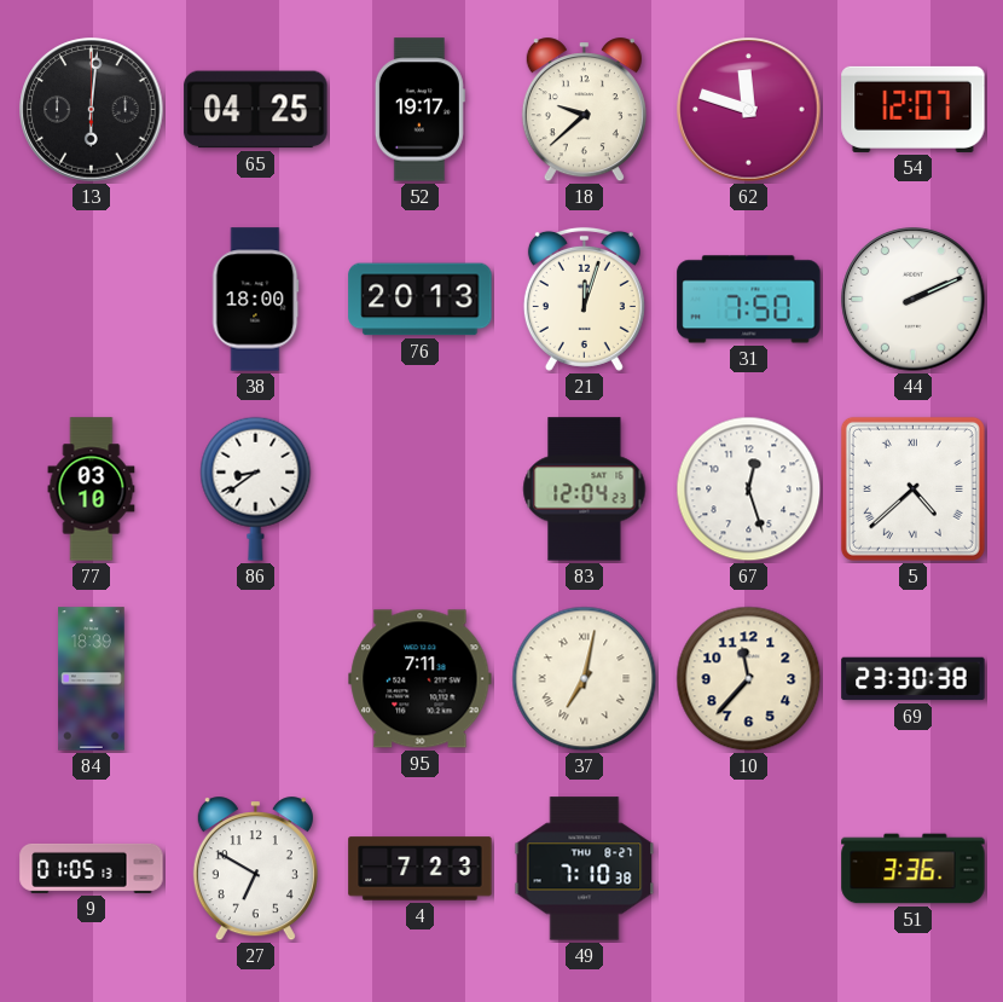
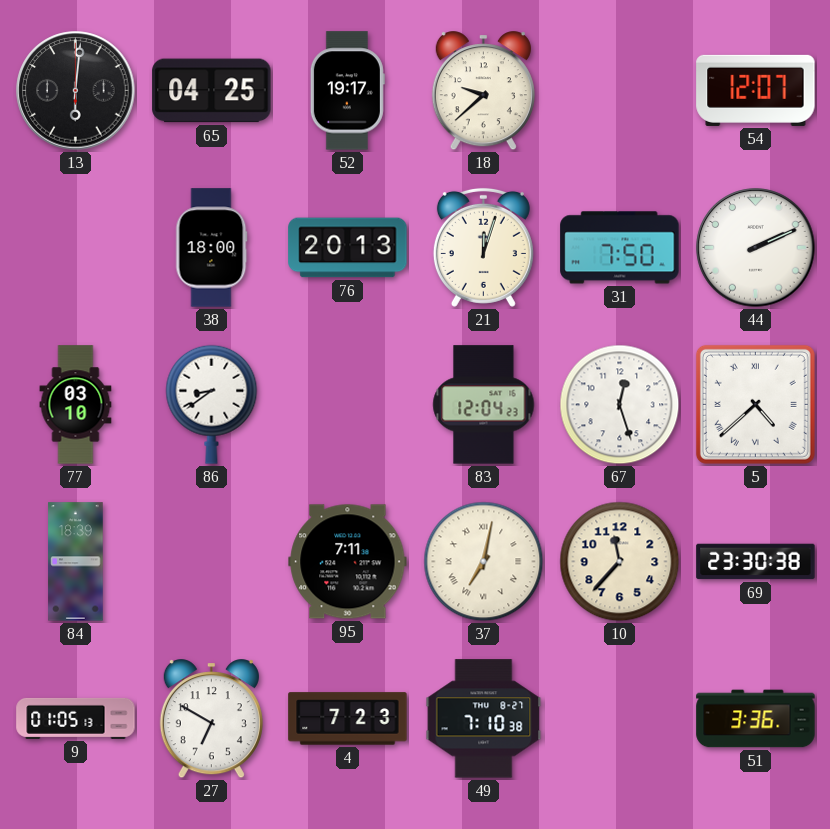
62: 11:48 -> none
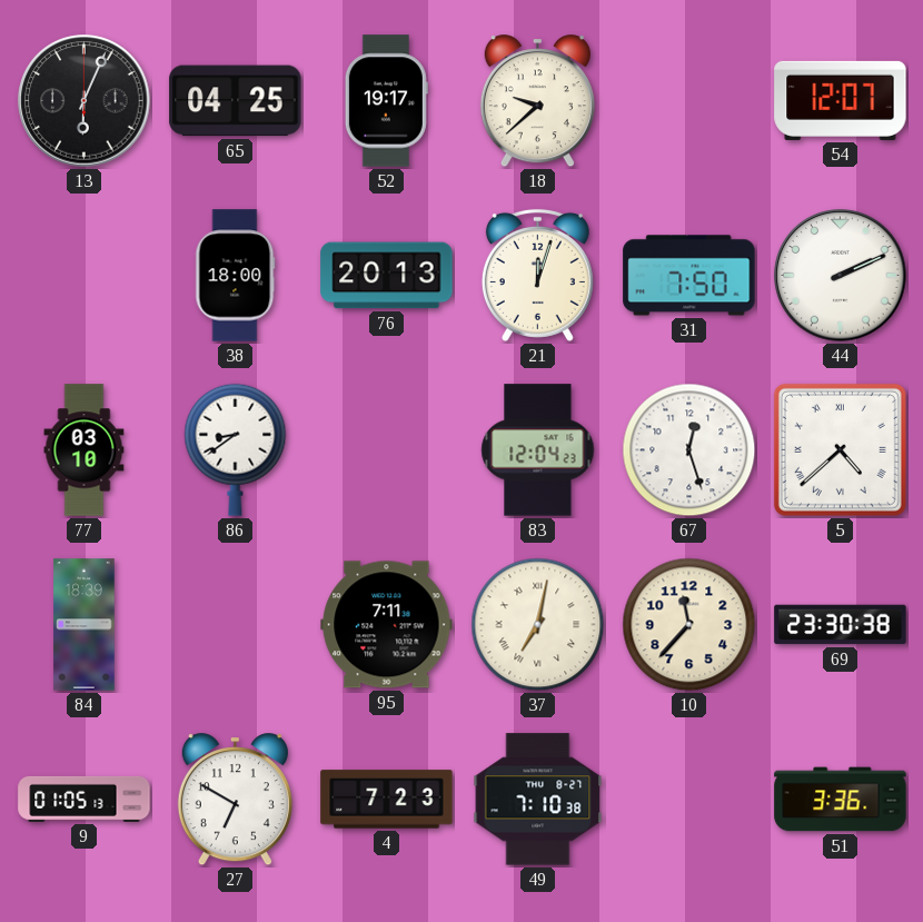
13: 6:01 -> 6:04
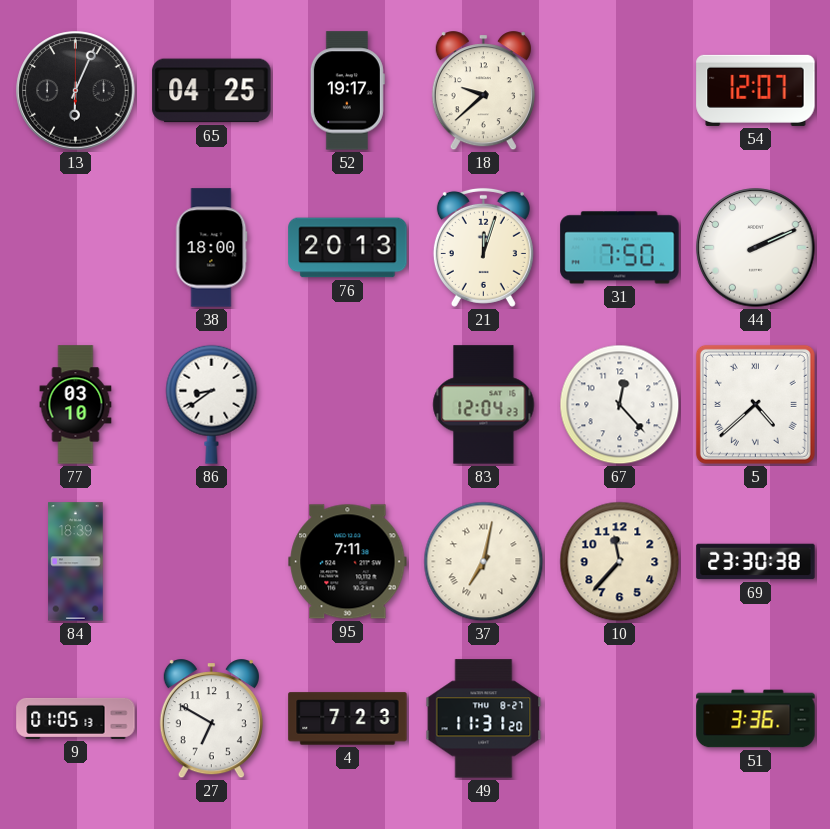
67: 12:27 -> 12:23
49: 7:10 -> 11:31
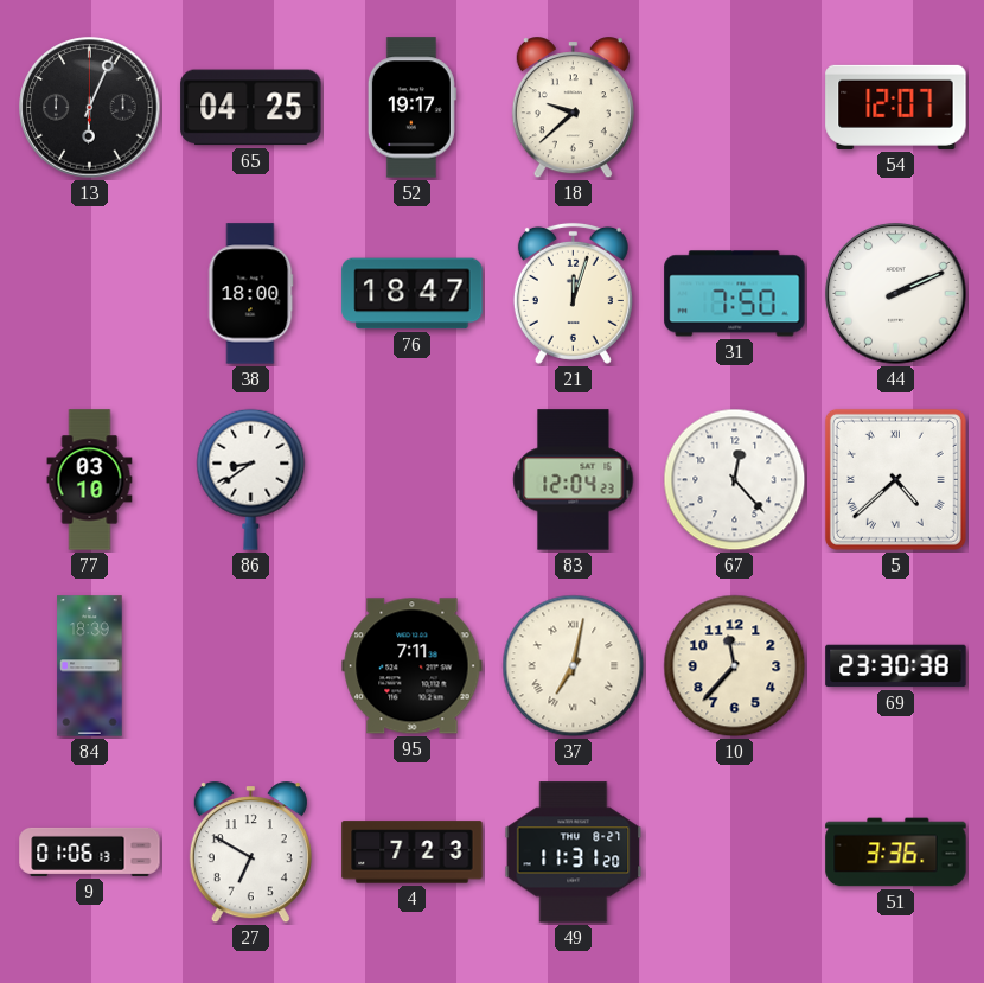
76: 20:13 -> 18:47
9: 01:05 -> 01:06
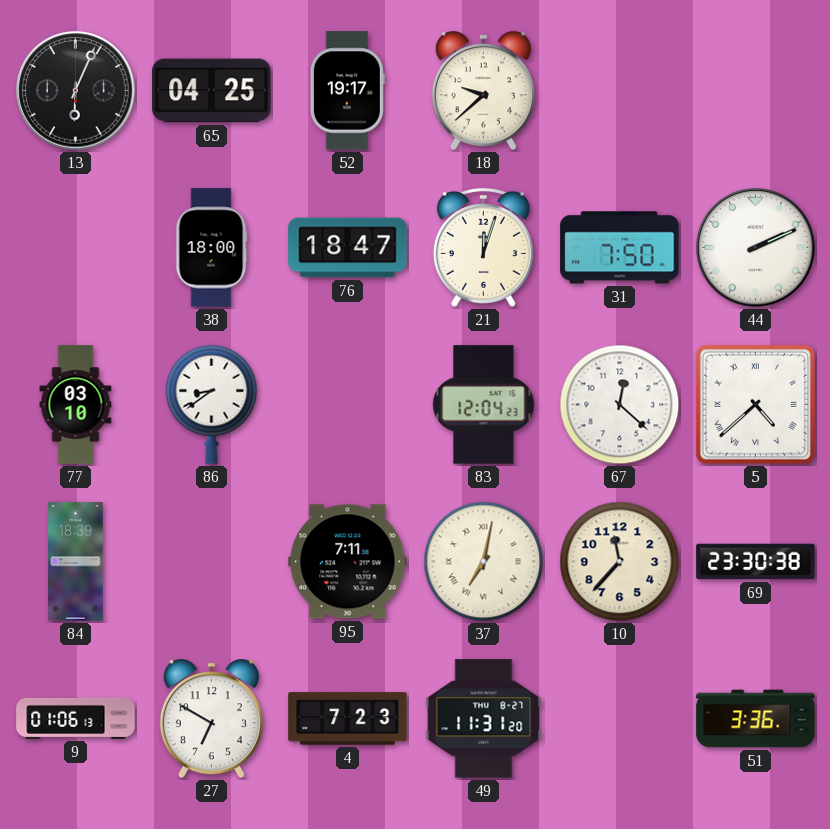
54: 12:07 -> none
67: 12:23 -> 12:22
